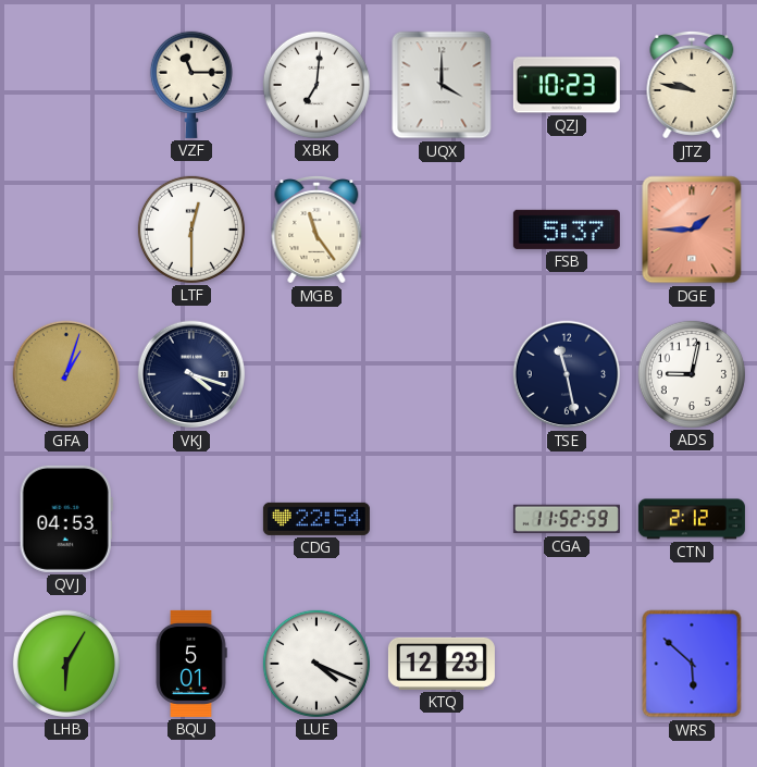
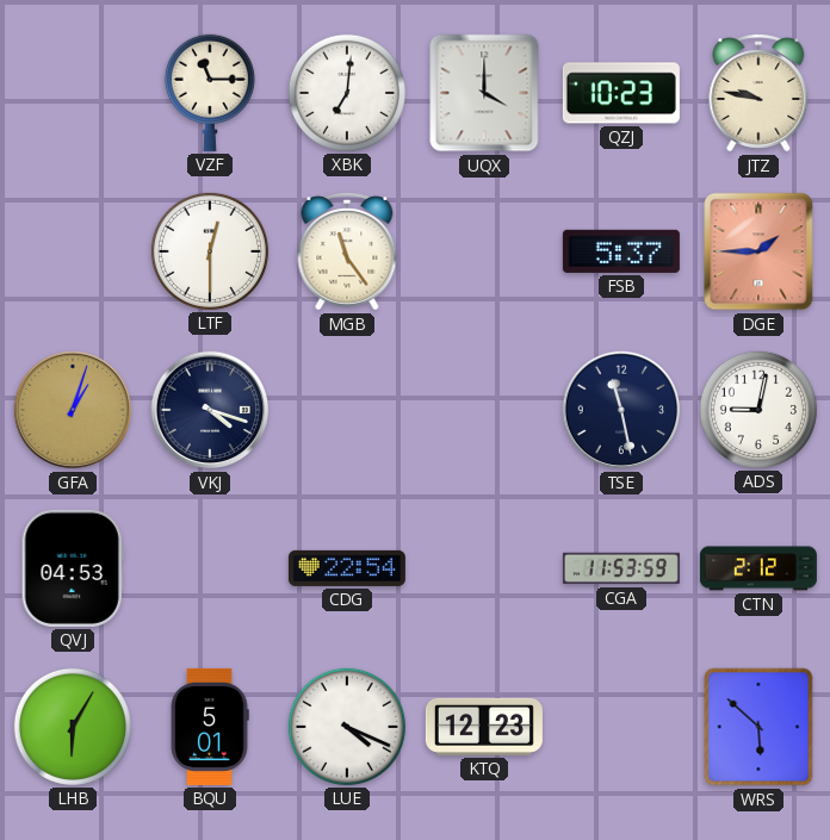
CGA: 11:52 -> 11:53
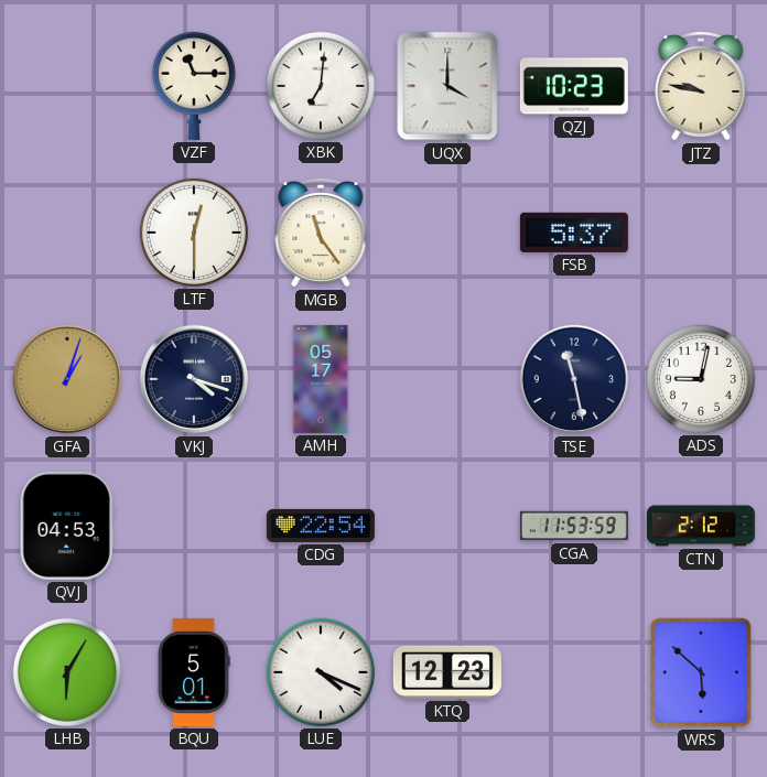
DGE: 1:45 -> none
AMH: none -> 05:17
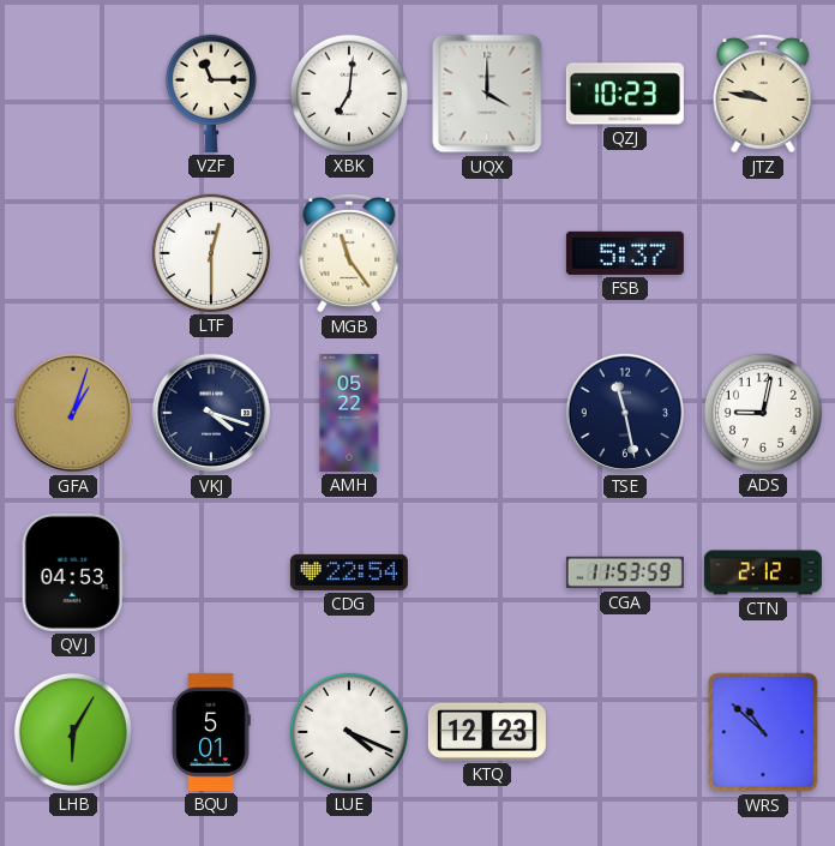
AMH: 05:17 -> 05:22
WRS: 5:52 -> 10:52
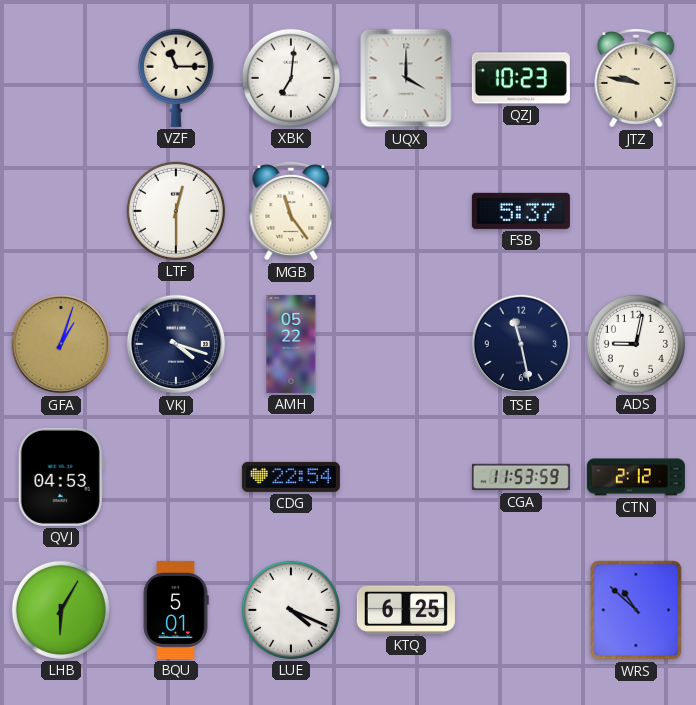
KTQ: 12:23 -> 6:25
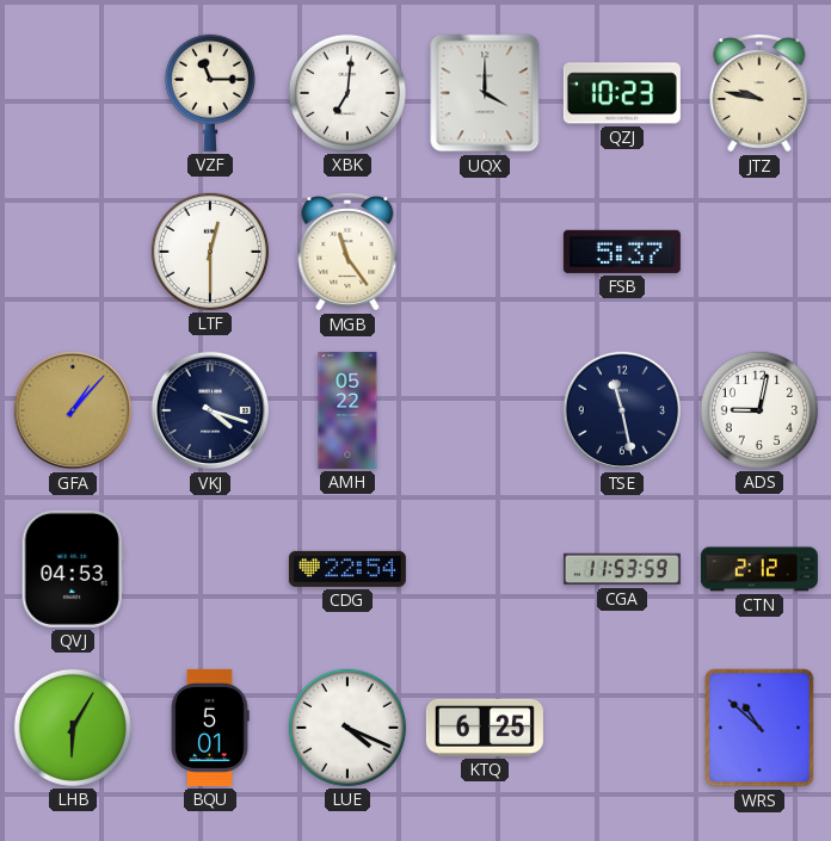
GFA: 1:03 -> 1:07
